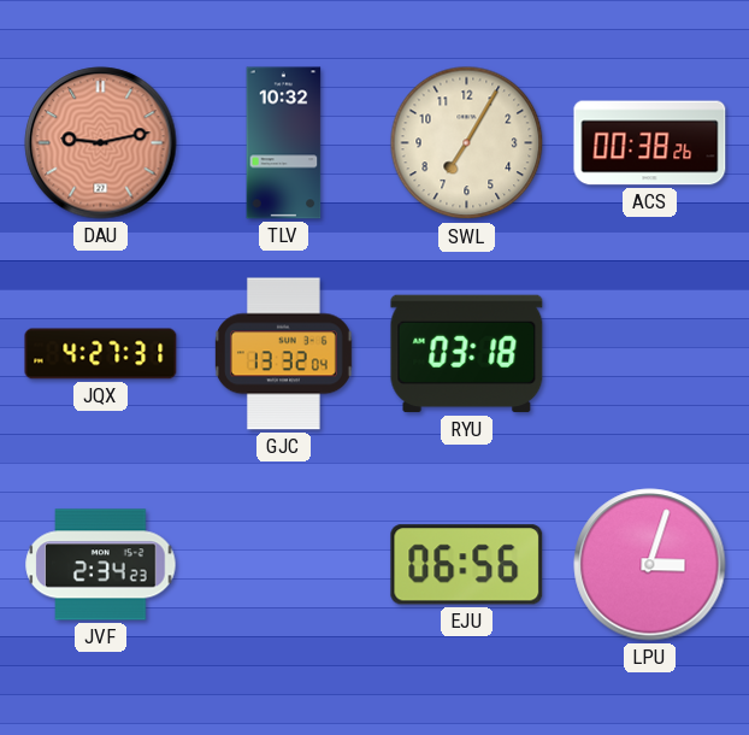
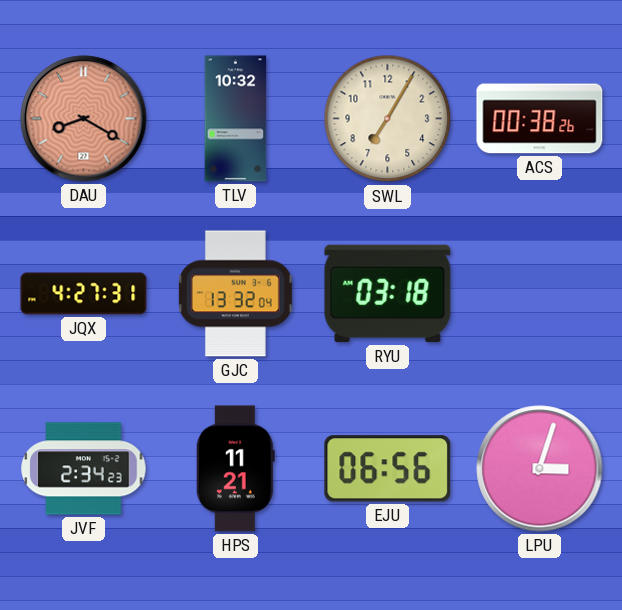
DAU: 9:13 -> 8:20
HPS: none -> 11:21
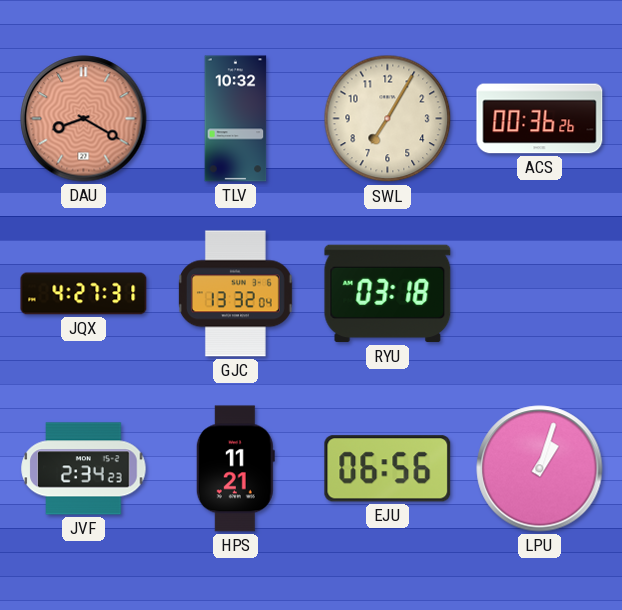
ACS: 00:38 -> 00:36
LPU: 3:03 -> 1:03
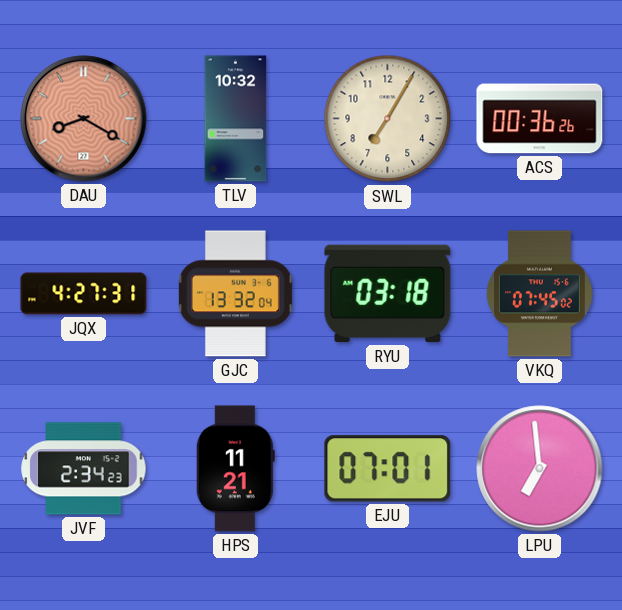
VKQ: none -> 07:45
EJU: 06:56 -> 07:01
LPU: 1:03 -> 6:59
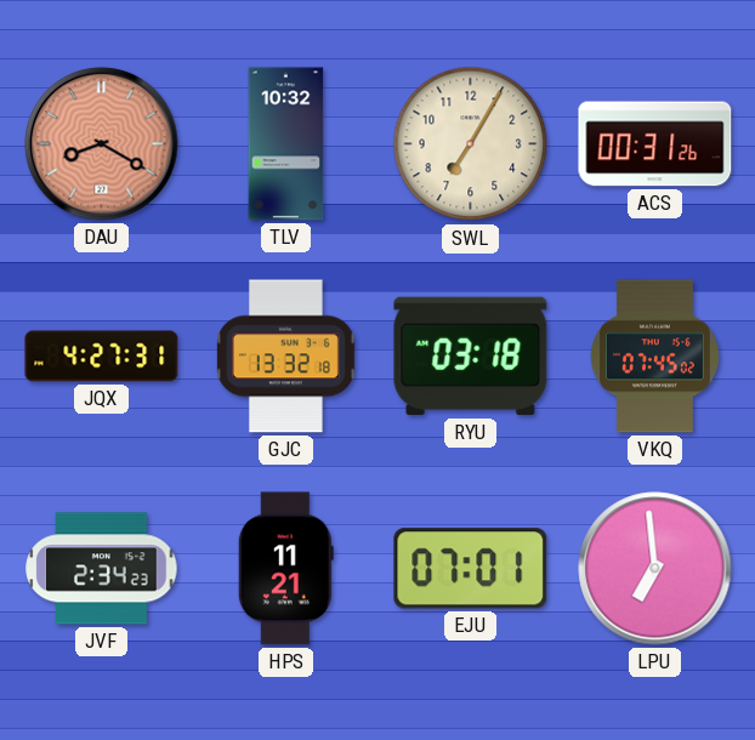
ACS: 00:36 -> 00:31
GJC: 13:32:04 -> 13:32:18
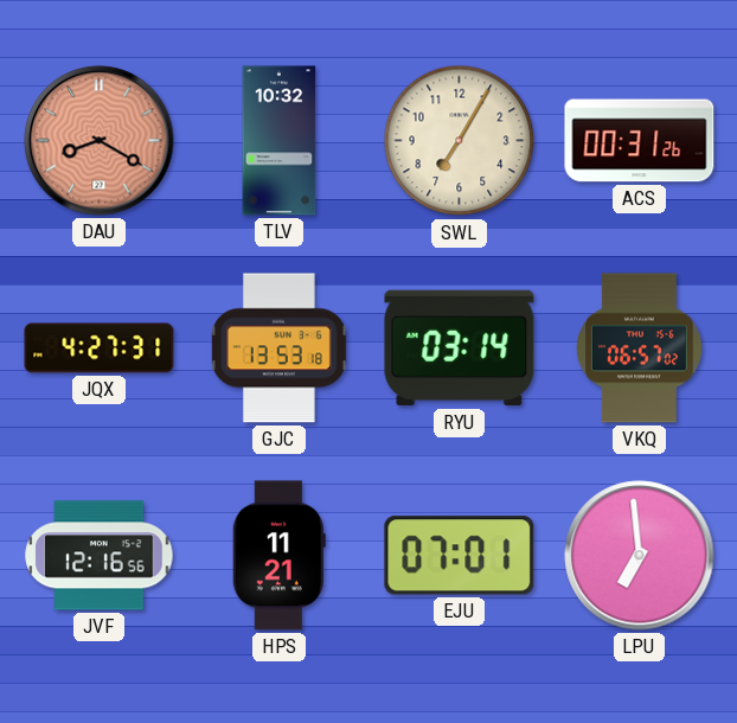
GJC: 13:32 -> 13:53
RYU: 03:18 -> 03:14
VKQ: 07:45 -> 06:57
JVF: 2:34 -> 12:16
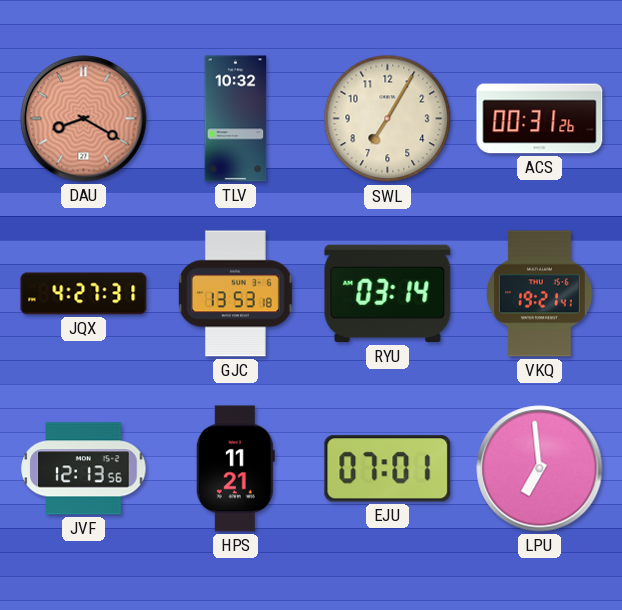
VKQ: 06:57 -> 19:21
JVF: 12:16 -> 12:13
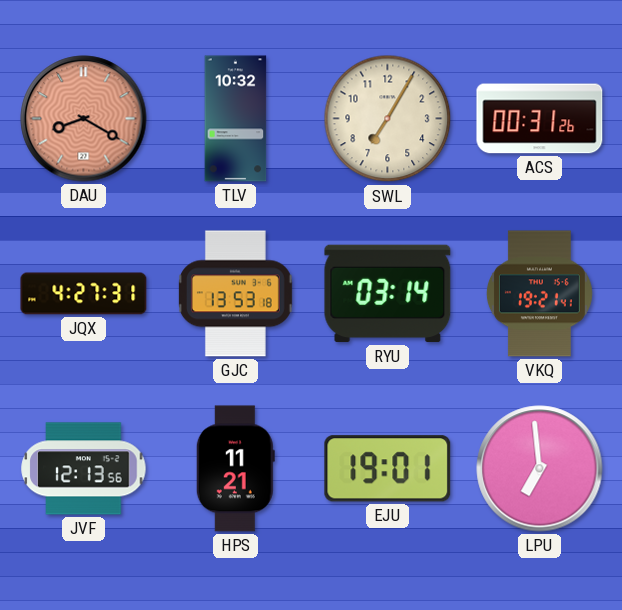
EJU: 07:01 -> 19:01
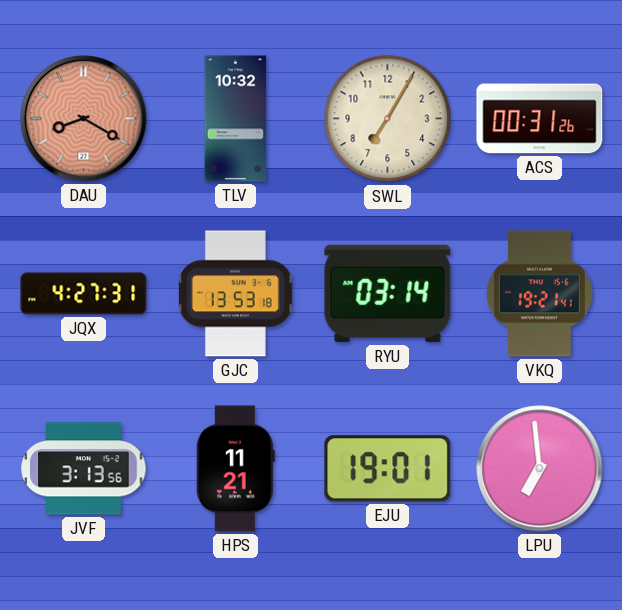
JVF: 12:13 -> 3:13
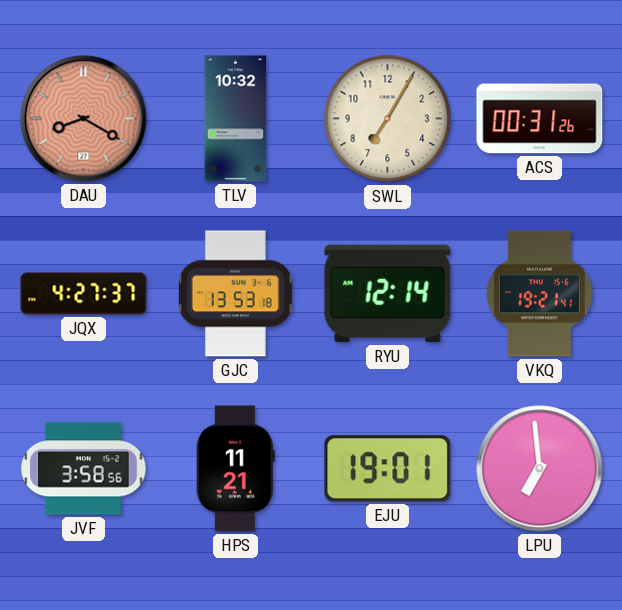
JQX: 4:27:31 -> 4:27:37
RYU: 03:14 -> 12:14
JVF: 3:13 -> 3:58
